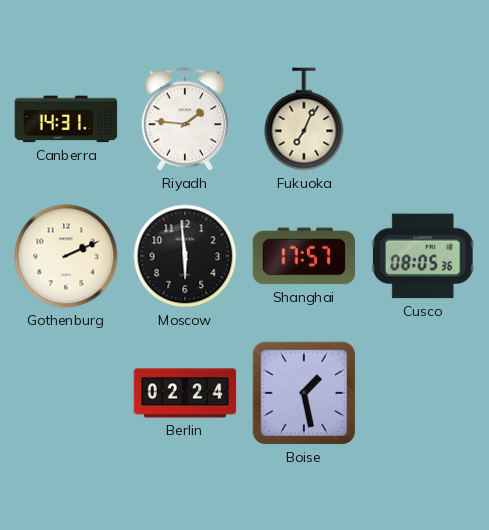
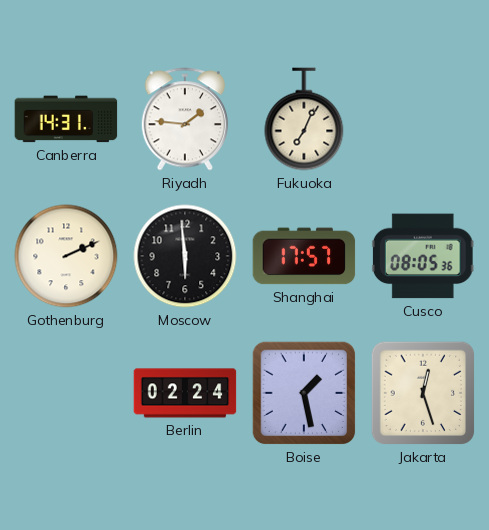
Jakarta: none -> 12:27
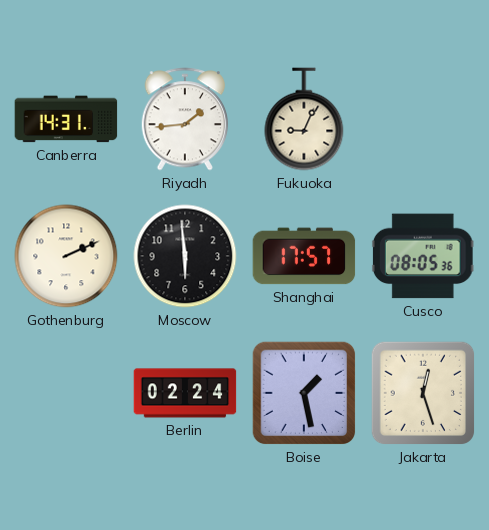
Riyadh: 1:46 -> 1:44
Fukuoka: 7:04 -> 9:04
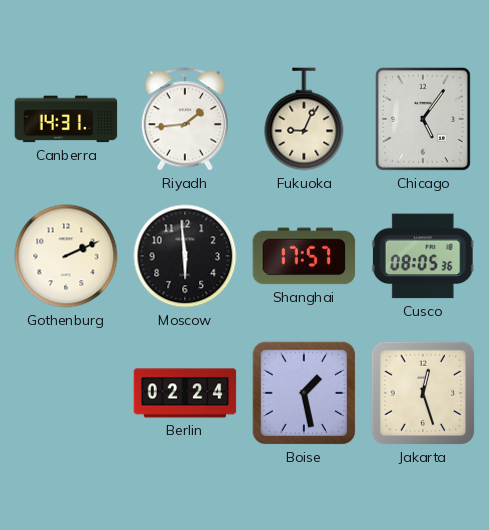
Chicago: none -> 5:06
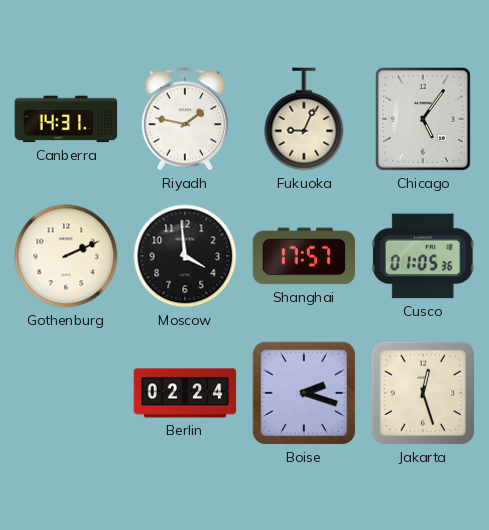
Riyadh: 1:44 -> 1:47
Moscow: 5:59 -> 3:59
Cusco: 08:05 -> 01:05
Boise: 1:28 -> 2:18
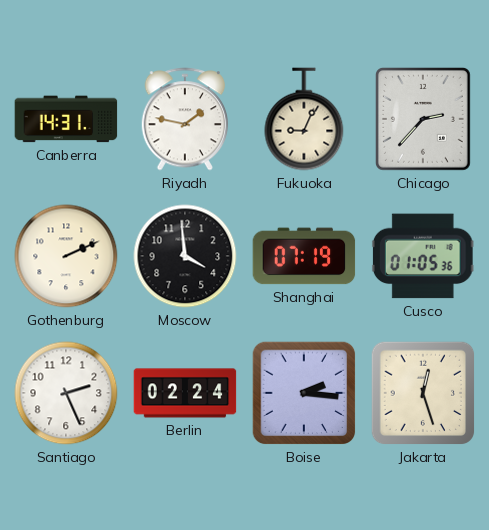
Chicago: 5:06 -> 2:37
Shanghai: 17:57 -> 07:19
Santiago: none -> 2:26
Boise: 2:18 -> 2:16
